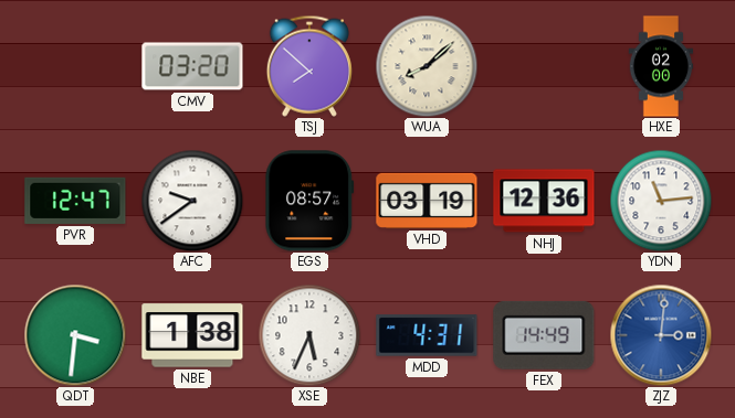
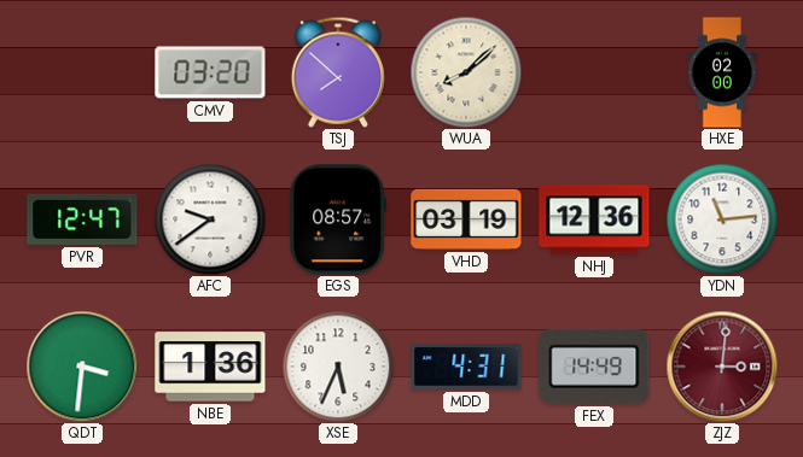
NBE: 1:38 -> 1:36
ZJZ dial: blue -> burgundy
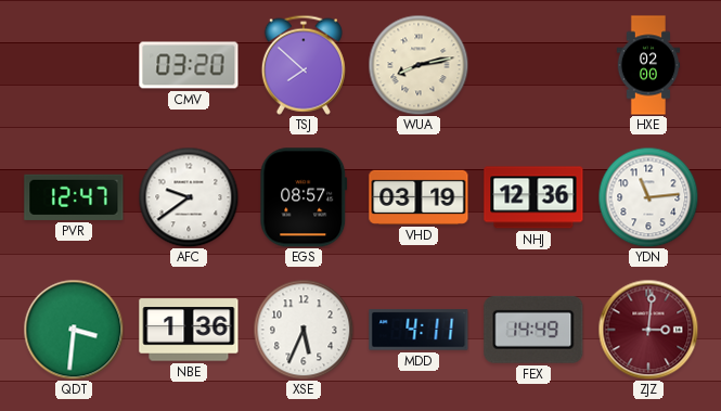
WUA: 8:08 -> 8:13
MDD: 4:31 -> 4:11
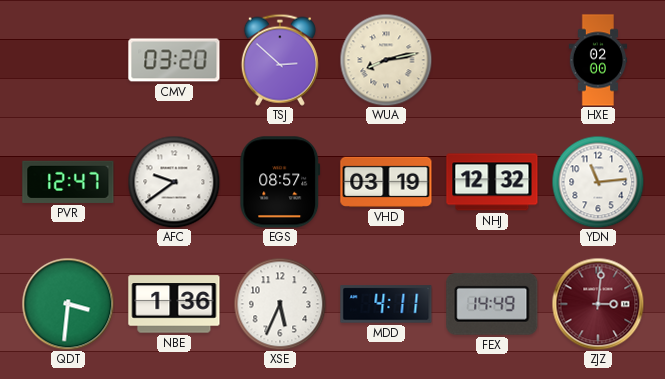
TSJ: 7:52 -> 2:52
NHJ: 12:36 -> 12:32
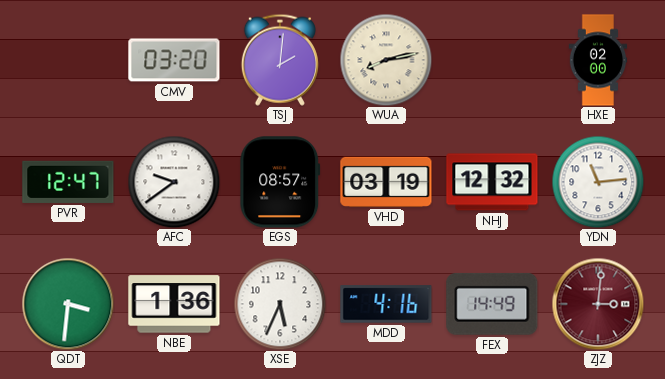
TSJ: 2:52 -> 2:01
MDD: 4:11 -> 4:16
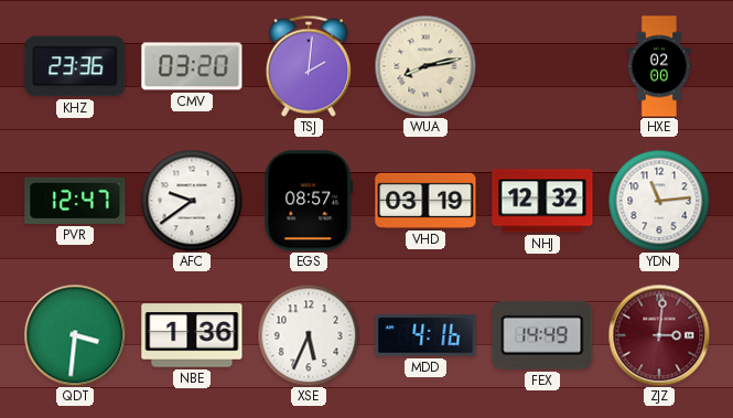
KHZ: none -> 23:36
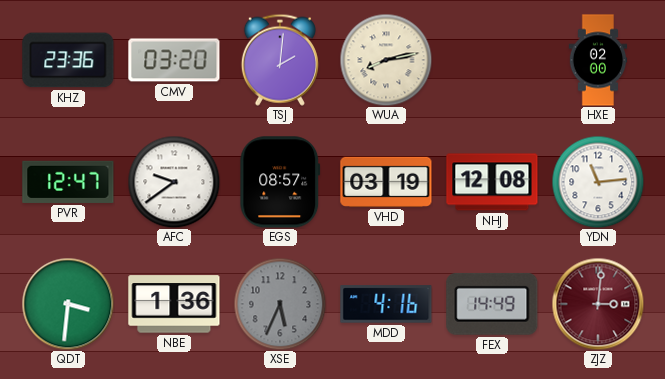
NHJ: 12:32 -> 12:08
XSE dial: white -> grey
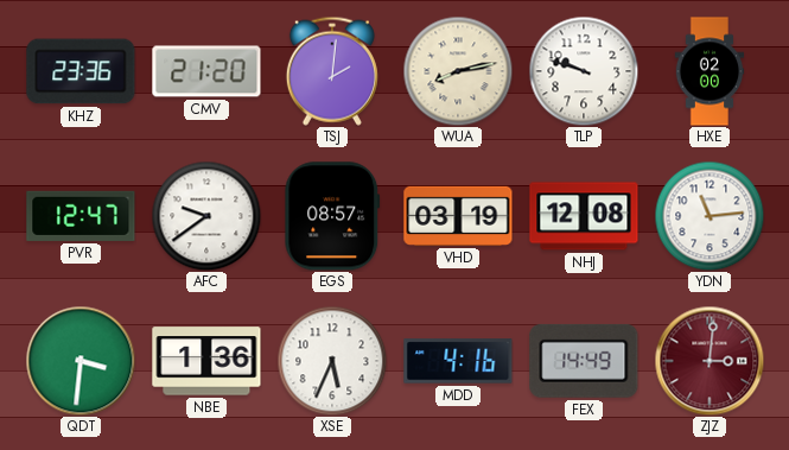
CMV: 03:20 -> 21:20
TLP: none -> 9:48
XSE dial: grey -> white
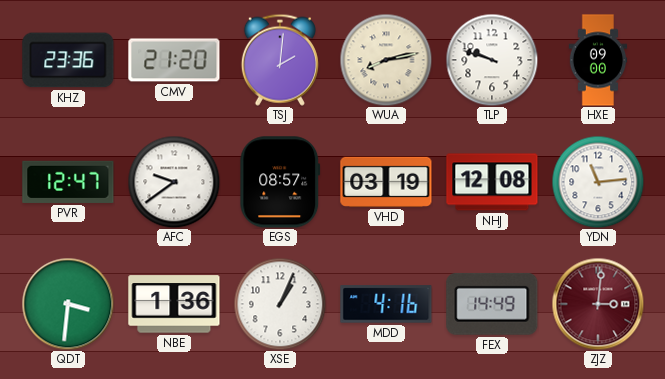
HXE: 02:00 -> 09:00
XSE: 5:34 -> 1:04
